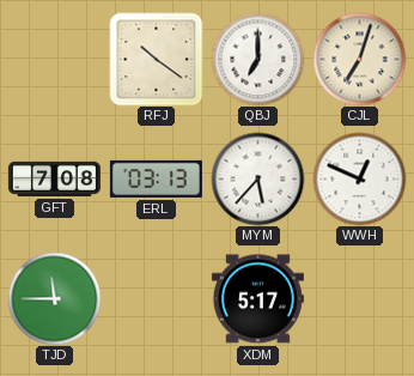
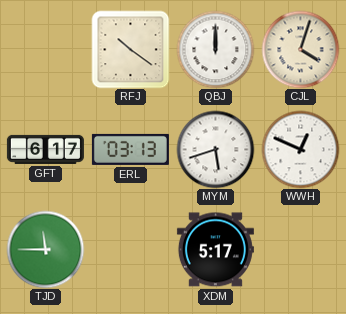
QBJ: 7:00 -> 12:00
CJL: 7:03 -> 4:03
GFT: 7:08 -> 6:17
MYM: 5:37 -> 5:42
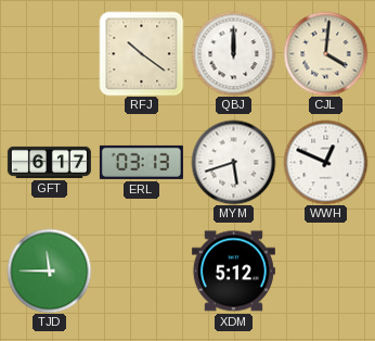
CJL: 4:03 -> 4:01
XDM: 5:17 -> 5:12
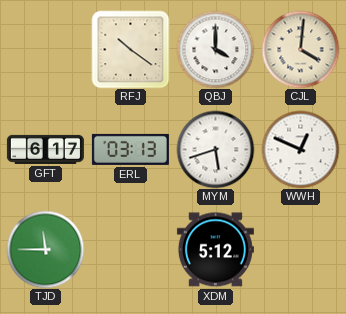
QBJ: 12:00 -> 4:00
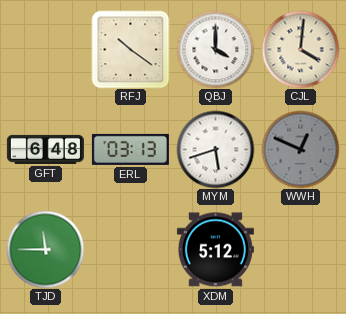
GFT: 6:17 -> 6:48
WWH dial: white -> grey
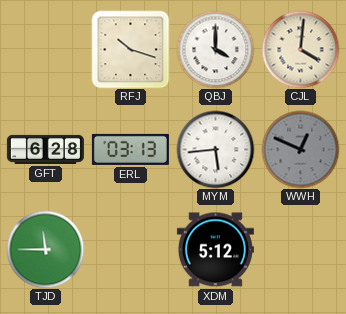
RFJ: 10:21 -> 10:18
GFT: 6:48 -> 6:28
MYM: 5:42 -> 5:44
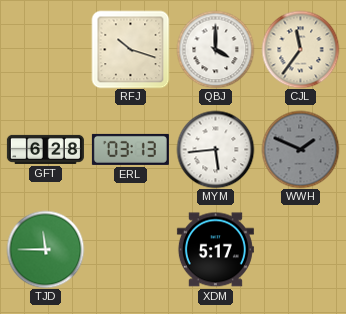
CJL: 4:01 -> 11:36
WWH: 12:49 -> 1:49
XDM: 5:12 -> 5:17
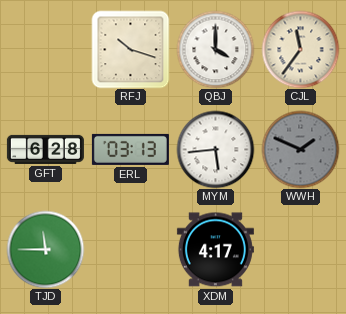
XDM: 5:17 -> 4:17
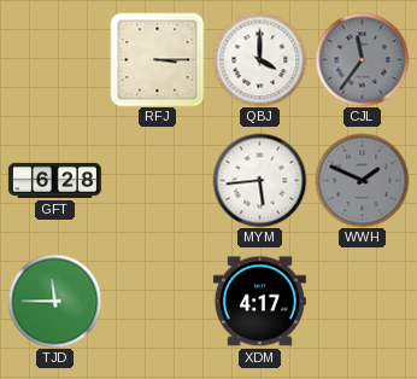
RFJ: 10:18 -> 3:15
CJL dial: cream -> grey
ERL: 03:13 -> none
